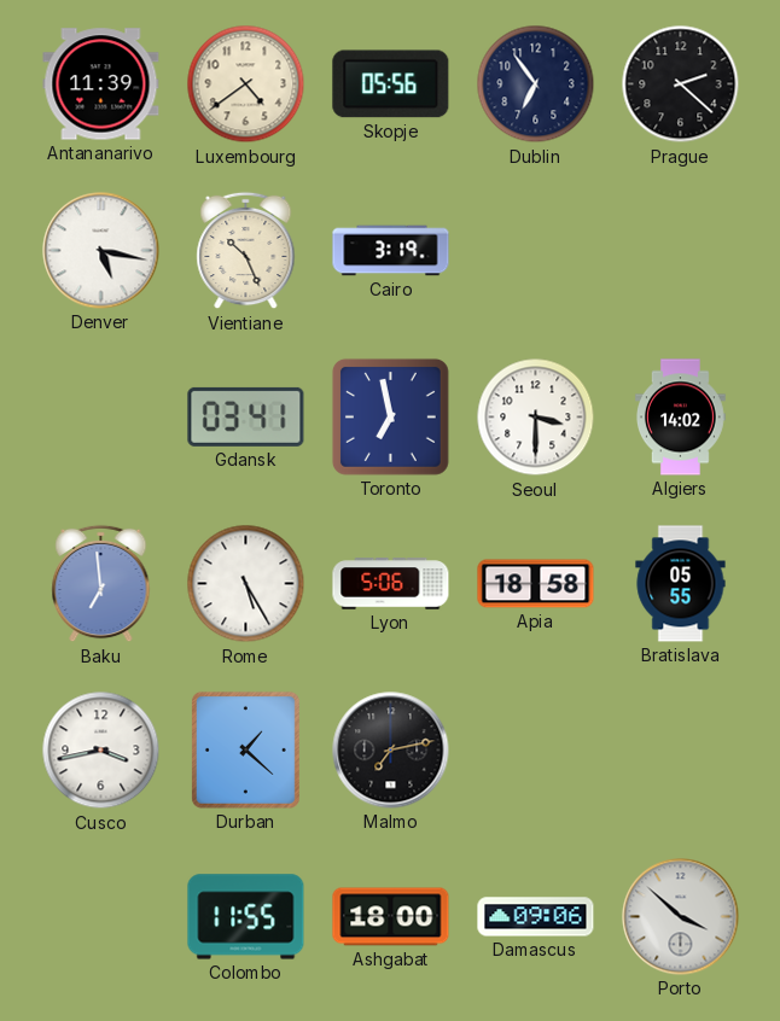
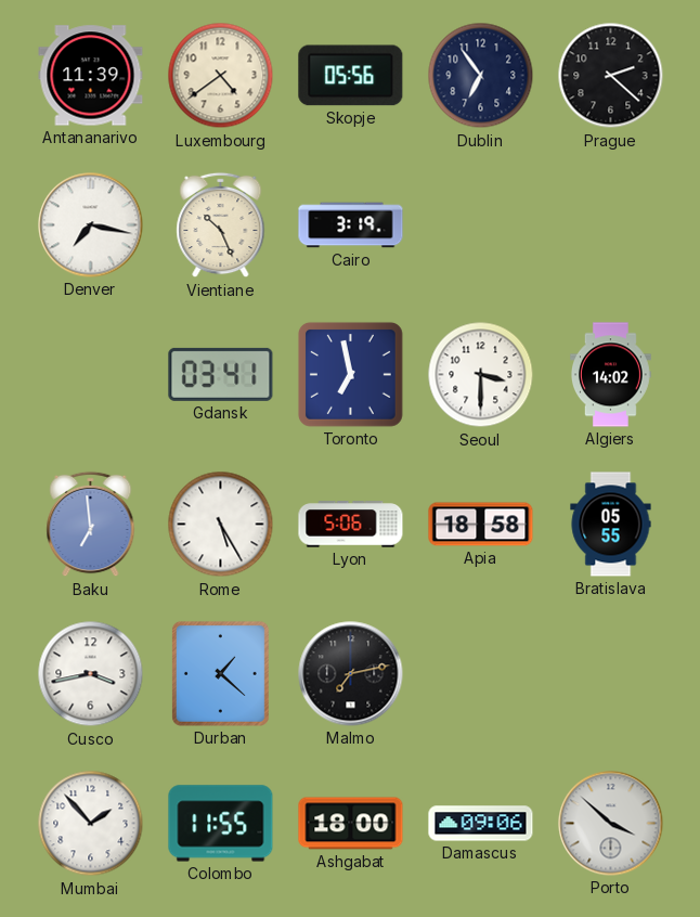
Denver: 5:17 -> 7:17
Mumbai: none -> 1:53
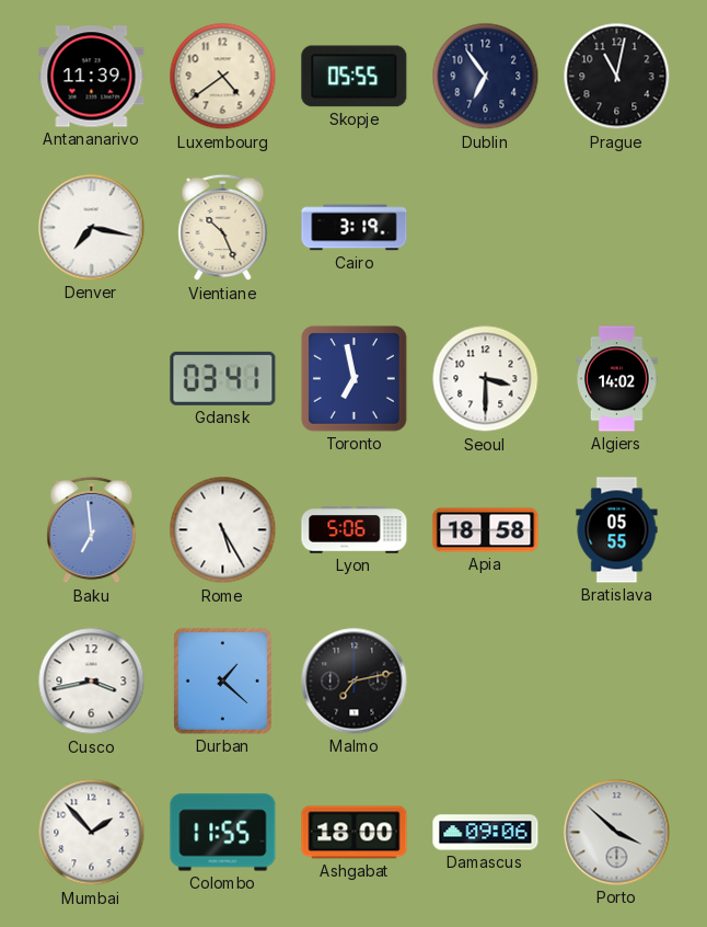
Skopje: 05:56 -> 05:55
Prague: 2:22 -> 11:02
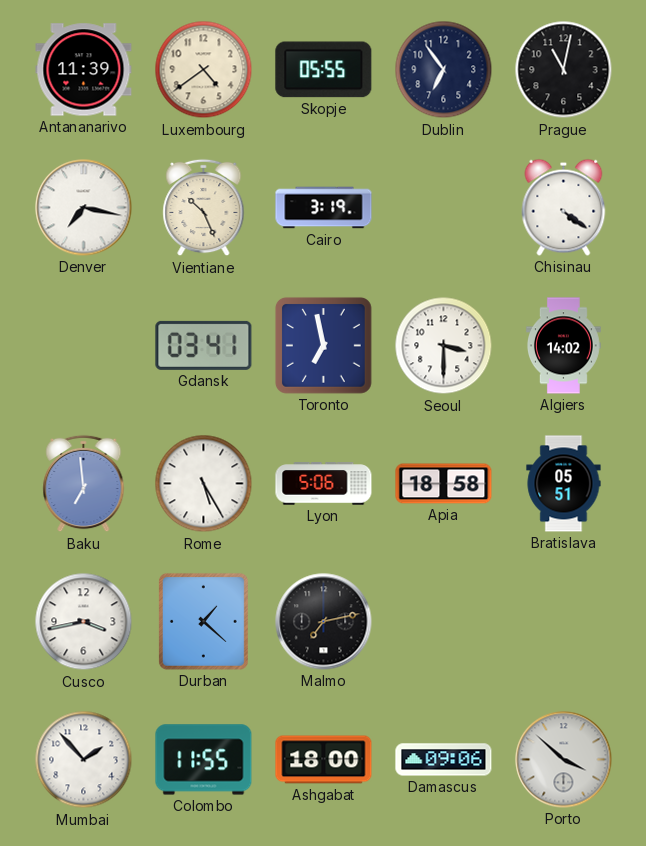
Chisinau: none -> 4:21
Bratislava: 05:55 -> 05:51
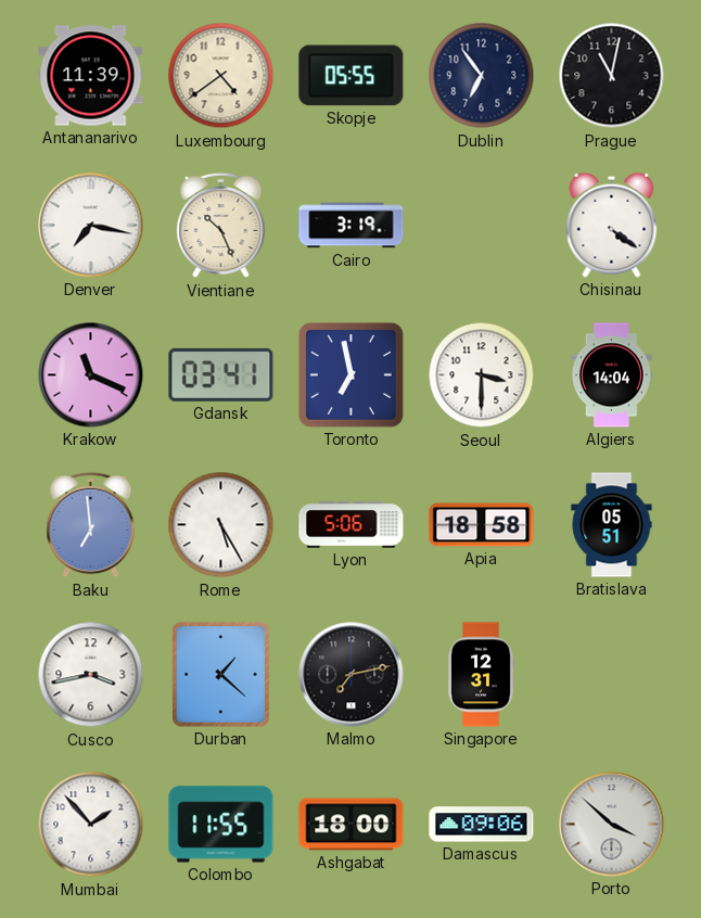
Krakow: none -> 11:19
Algiers: 14:02 -> 14:04
Singapore: none -> 12:31
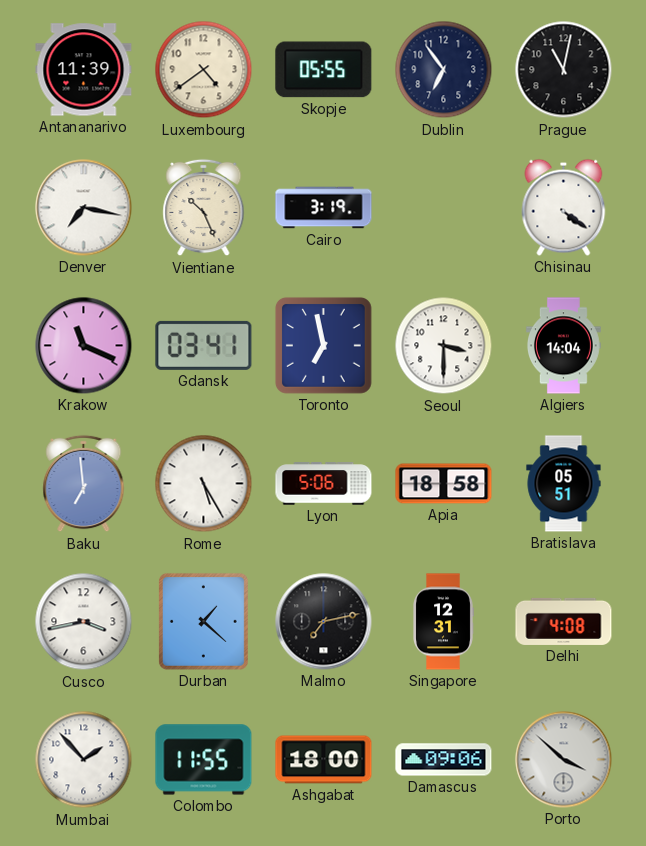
Delhi: none -> 4:08
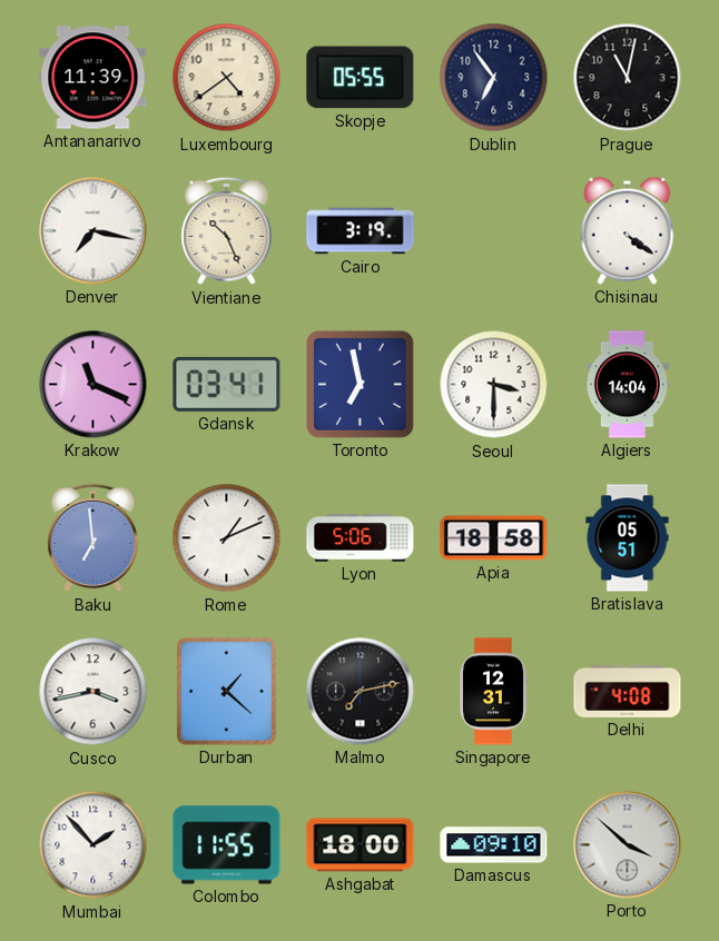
Rome: 5:25 -> 1:11
Damascus: 09:06 -> 09:10
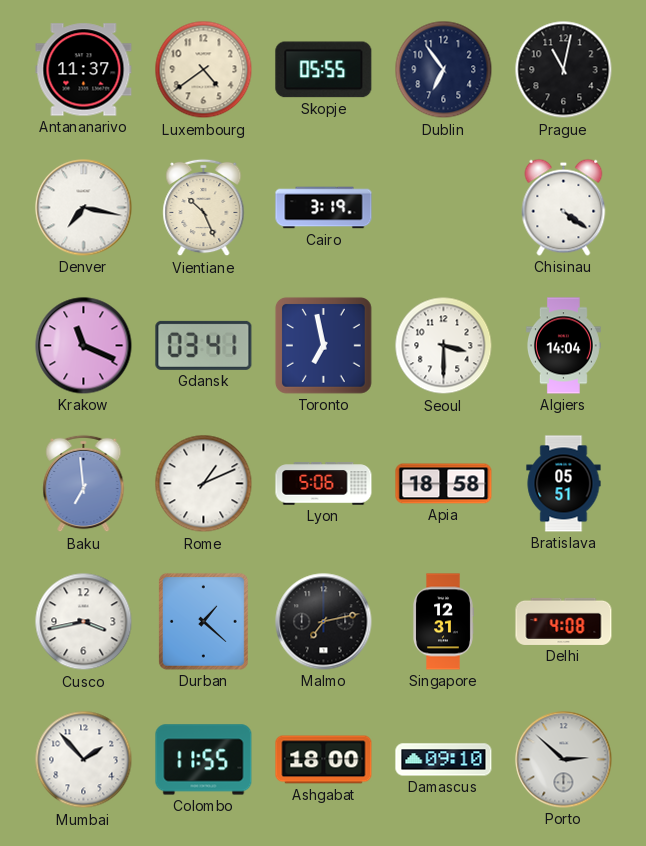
Antananarivo: 11:39 -> 11:37
Porto: 3:52 -> 2:52
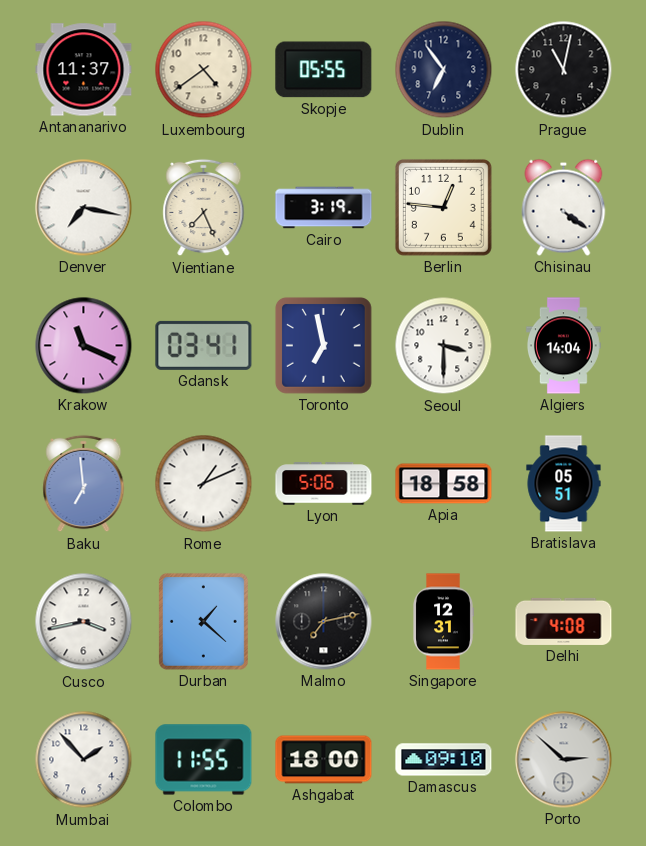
Vientiane: 10:26 -> 7:26
Berlin: none -> 12:46
